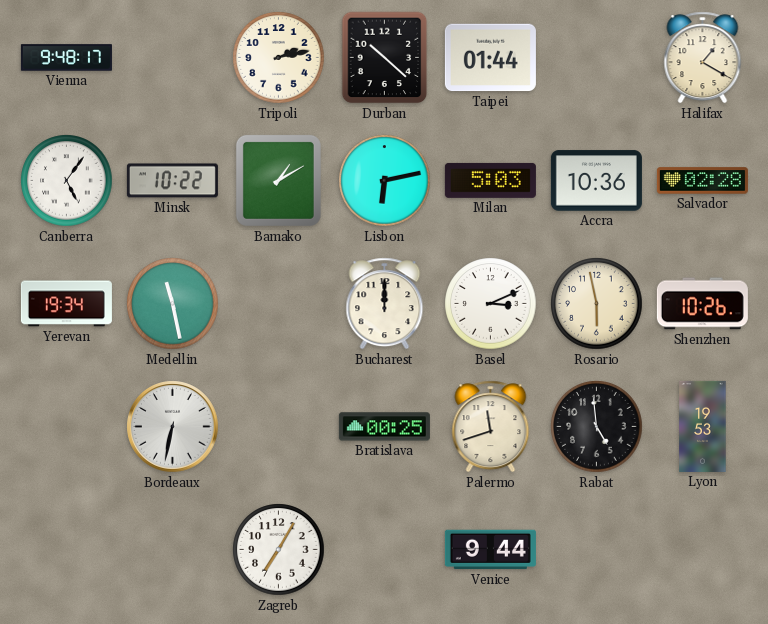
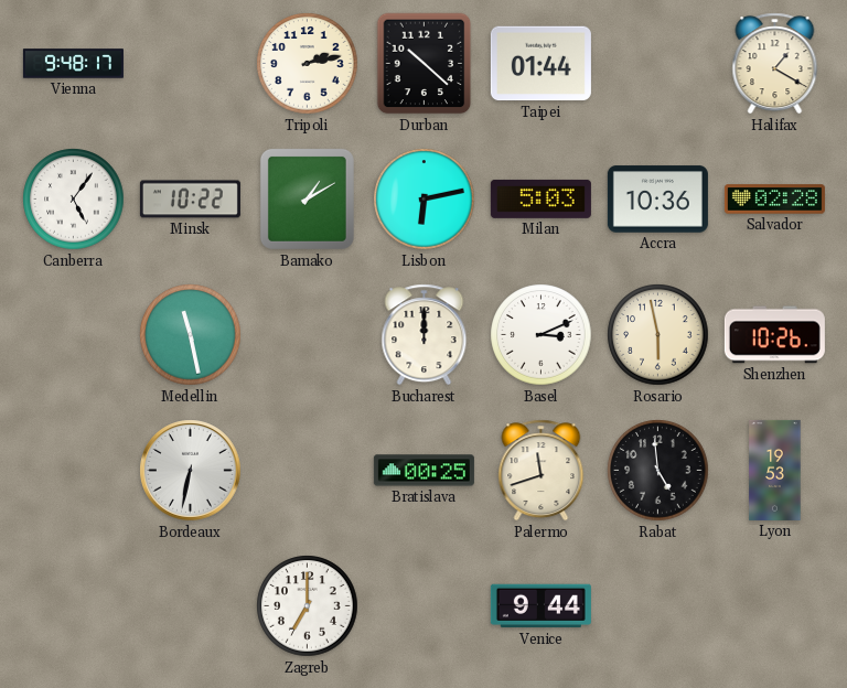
Yerevan: 19:34 -> none
Zagreb: 7:05 -> 7:00
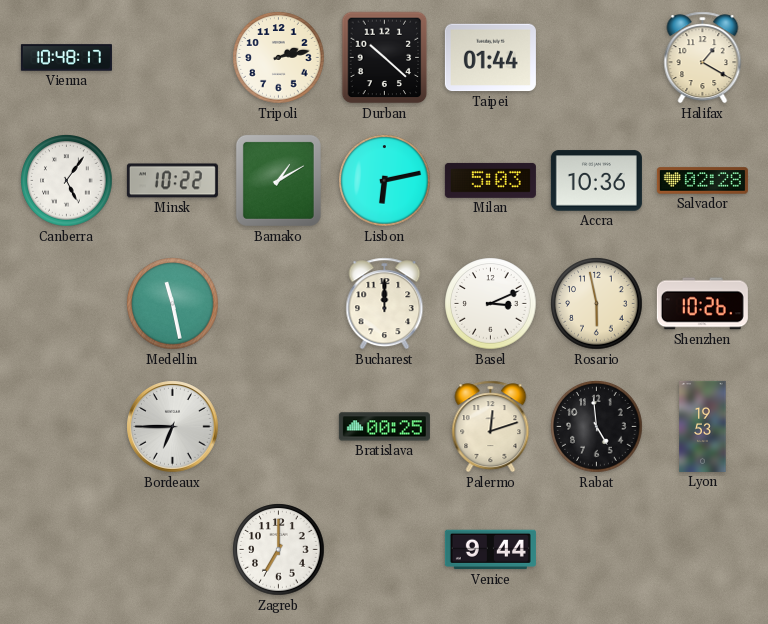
Vienna: 9:48 -> 10:48
Bordeaux: 6:32 -> 6:45
Palermo: 11:42 -> 12:12
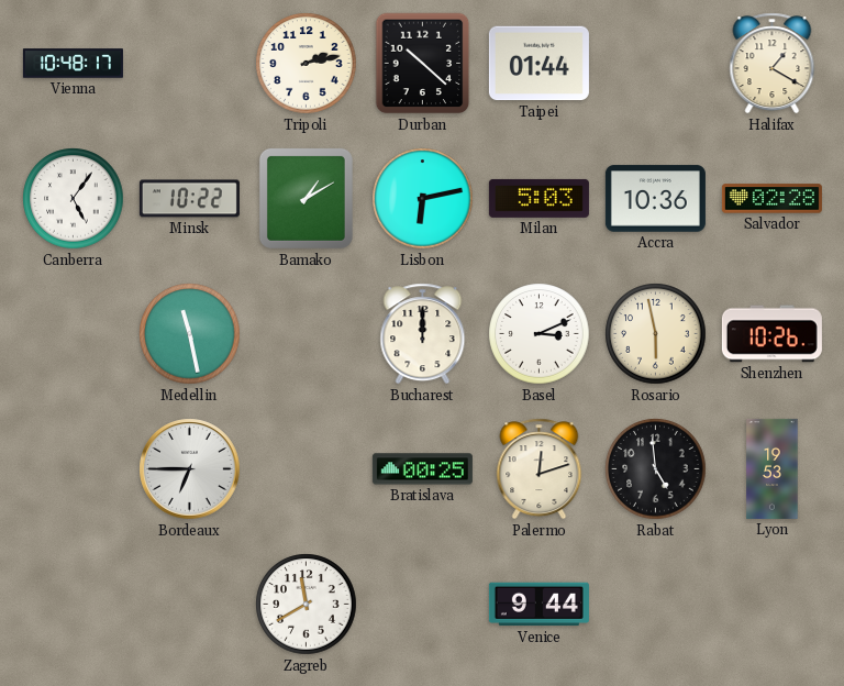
Zagreb: 7:00 -> 11:40
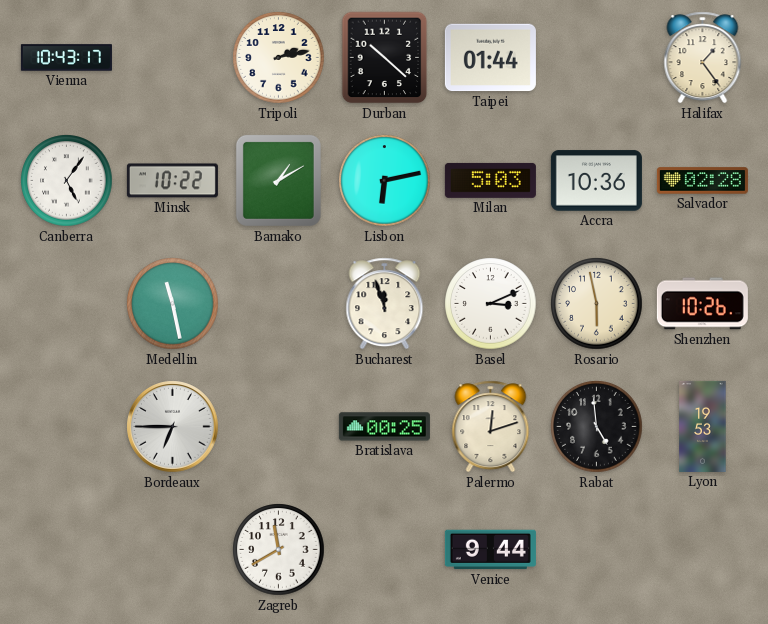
Vienna: 10:48 -> 10:43
Halifax: 1:20 -> 1:24
Bucharest: 12:00 -> 11:57
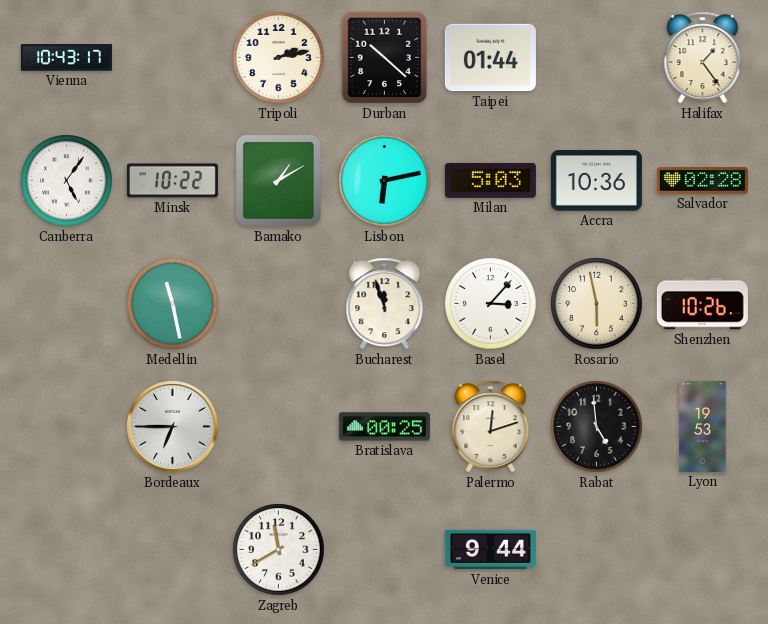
Basel: 3:11 -> 3:07
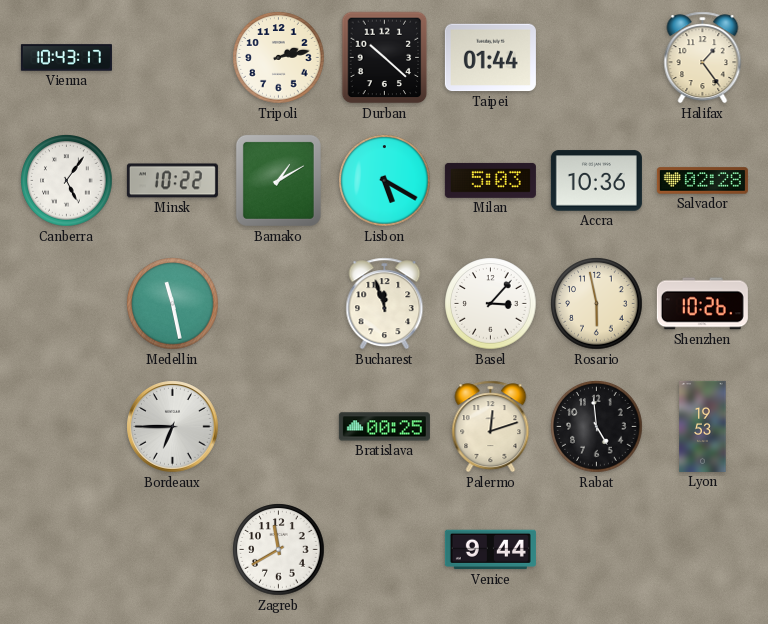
Lisbon: 6:13 -> 5:20
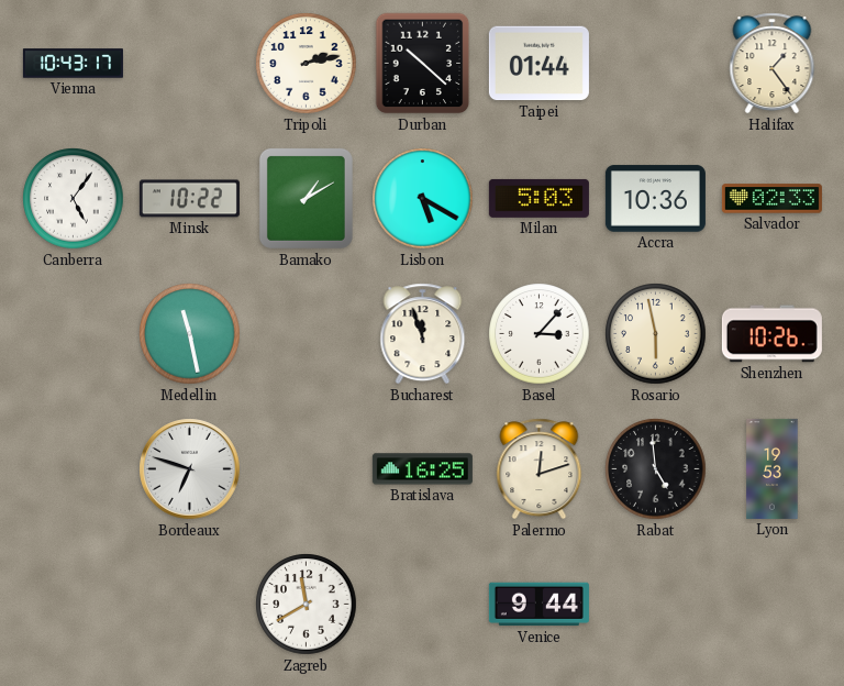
Salvador: 02:28 -> 02:33
Bordeaux: 6:45 -> 6:48
Bratislava: 00:25 -> 16:25
